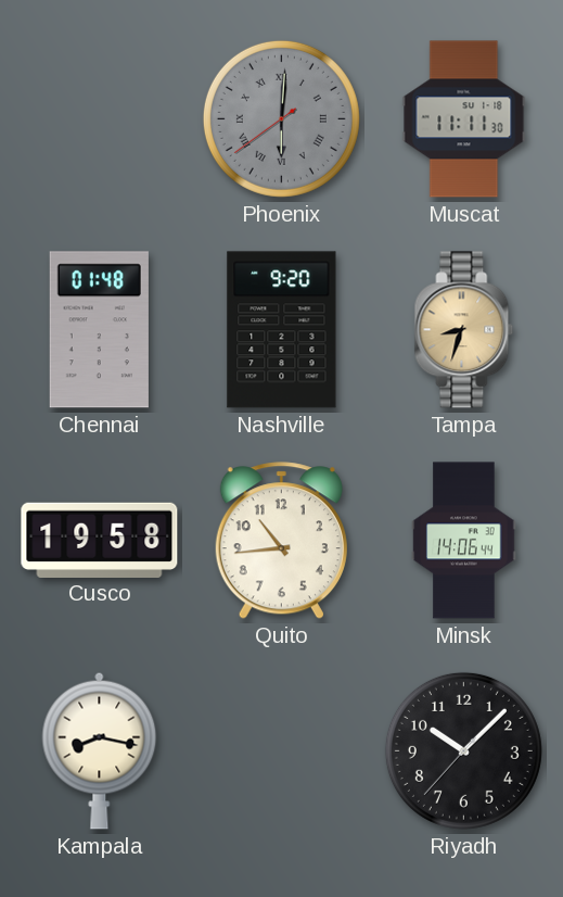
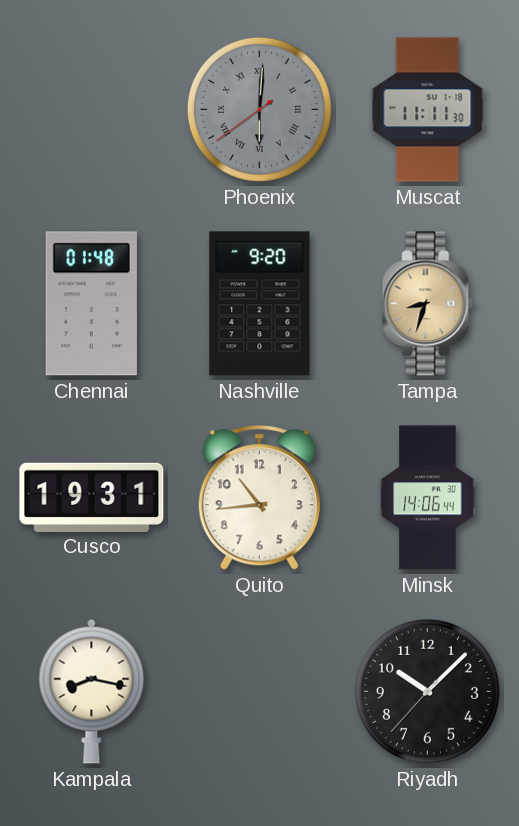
Cusco: 19:58 -> 19:31
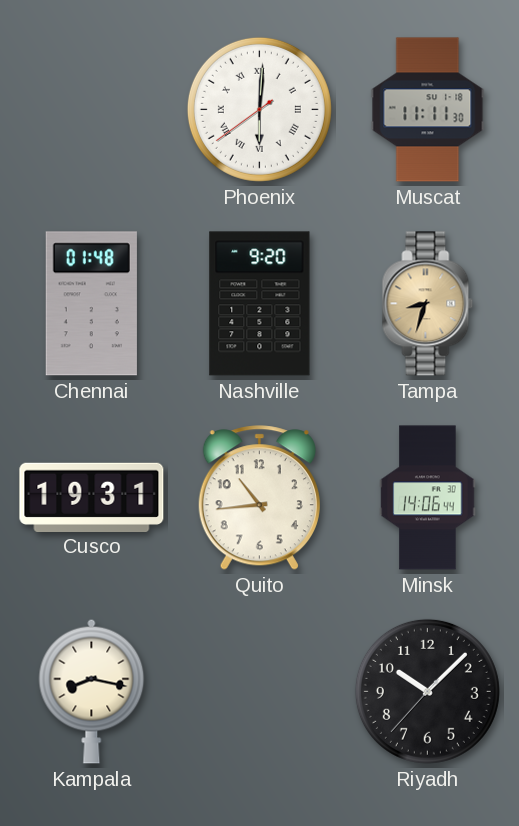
Phoenix dial: grey -> white
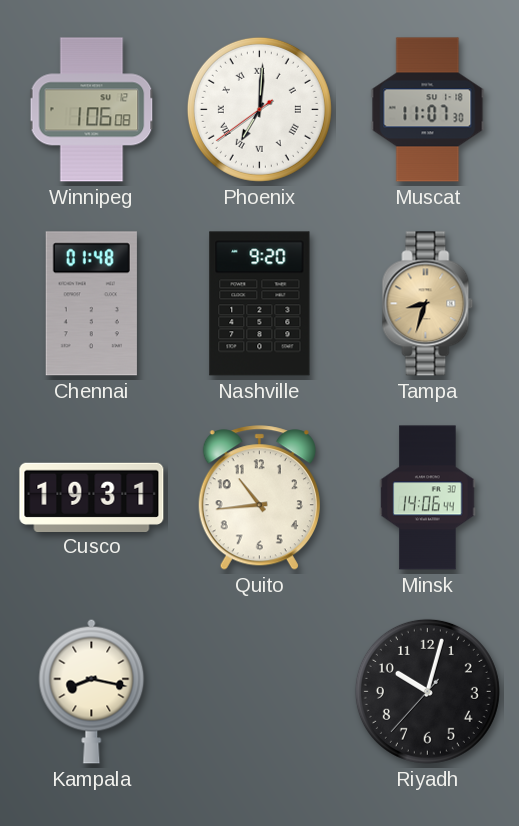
Winnipeg: none -> 1:06
Phoenix: 6:00 -> 7:00
Muscat: 11:11 -> 11:07
Riyadh: 10:07 -> 10:02
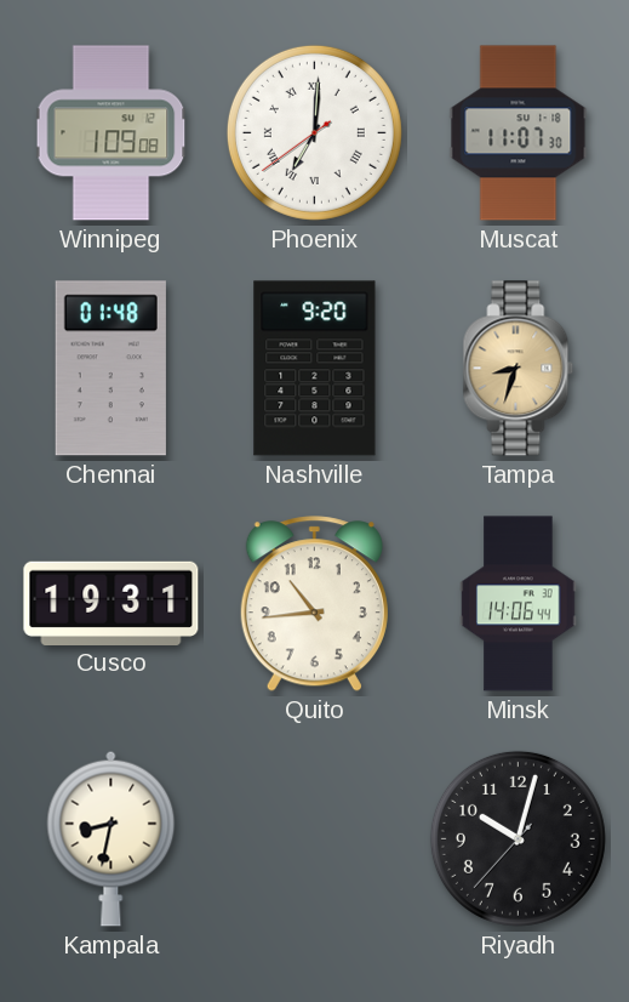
Winnipeg: 1:06 -> 1:09
Kampala: 8:17 -> 8:32
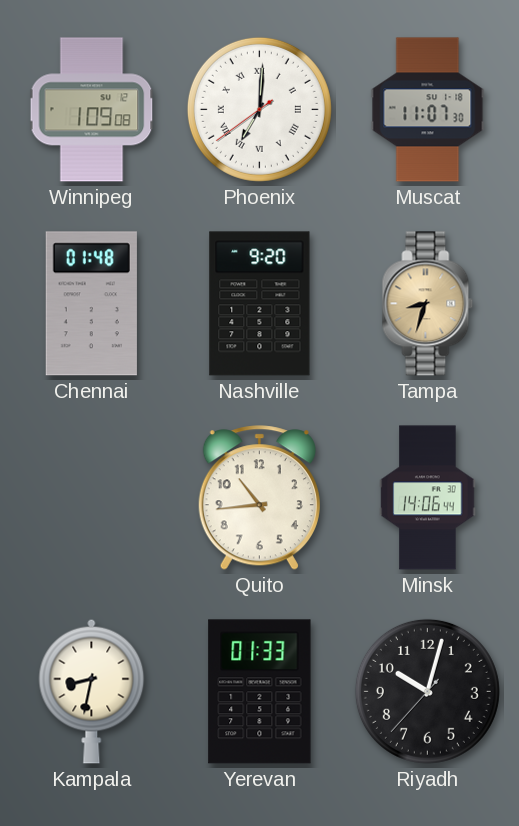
Cusco: 19:31 -> none
Yerevan: none -> 01:33
